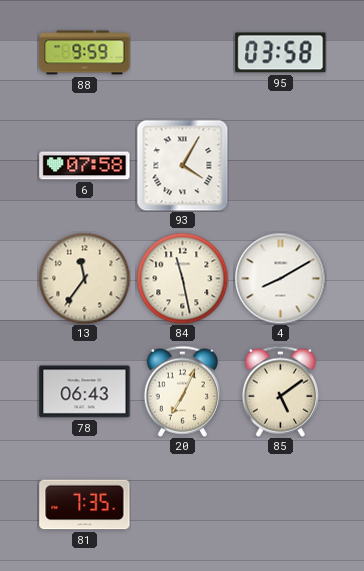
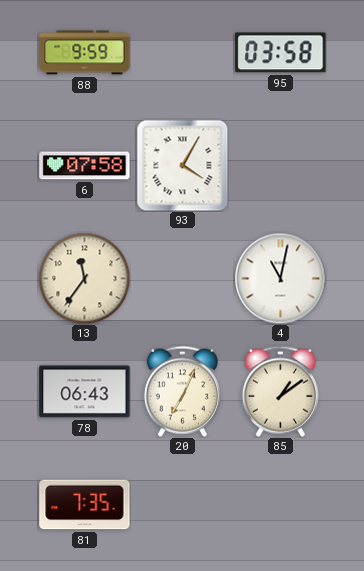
84: 11:28 -> none
4: 8:10 -> 11:02
85: 5:09 -> 1:09
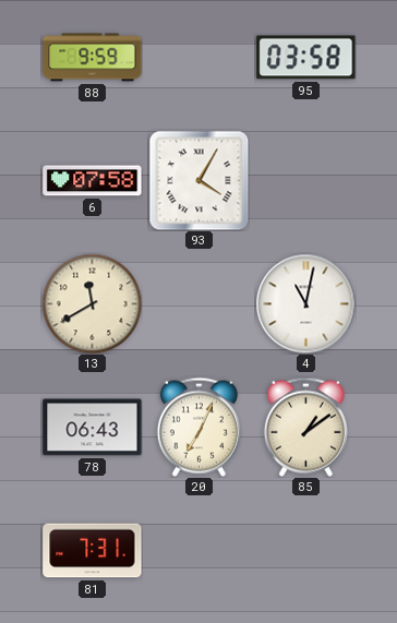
13: 11:36 -> 11:40
81: 7:35 -> 7:31
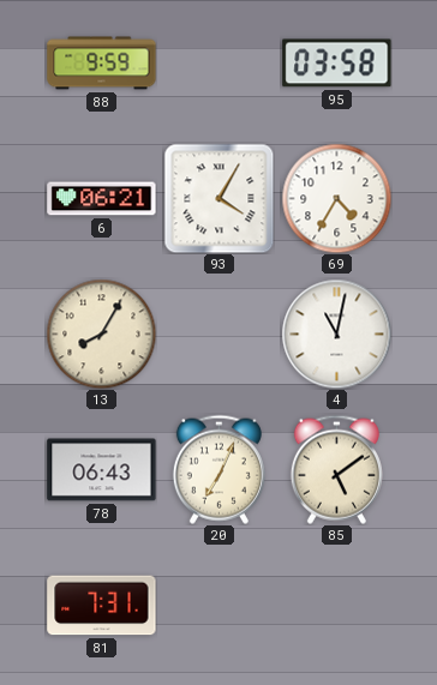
6: 07:58 -> 06:21
69: none -> 4:35
13: 11:40 -> 8:05
85: 1:09 -> 5:09
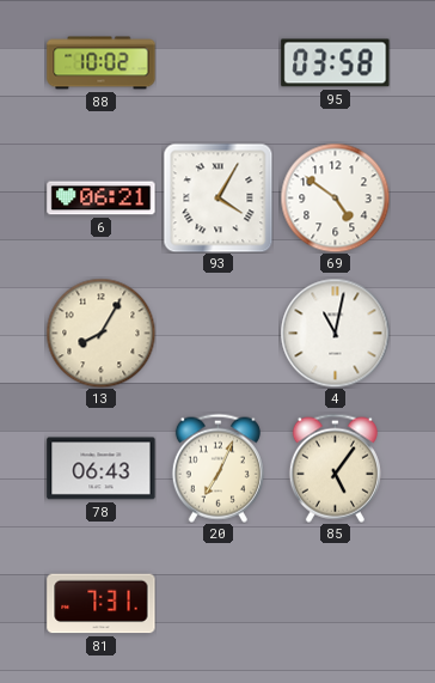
88: 9:59 -> 10:02
69: 4:35 -> 4:51
85: 5:09 -> 5:06
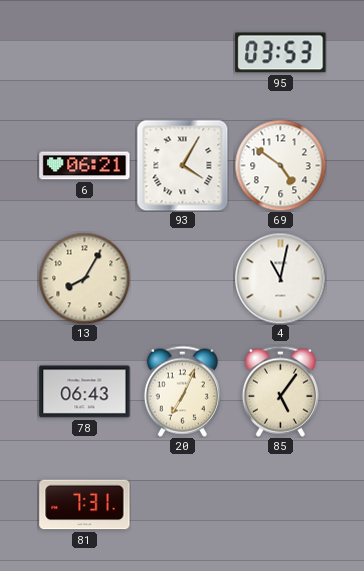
88: 10:02 -> none
95: 03:58 -> 03:53
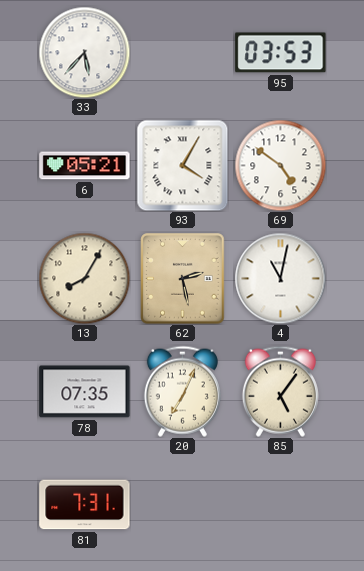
33: none -> 5:37
6: 06:21 -> 05:21
62: none -> 2:28
78: 06:43 -> 07:35
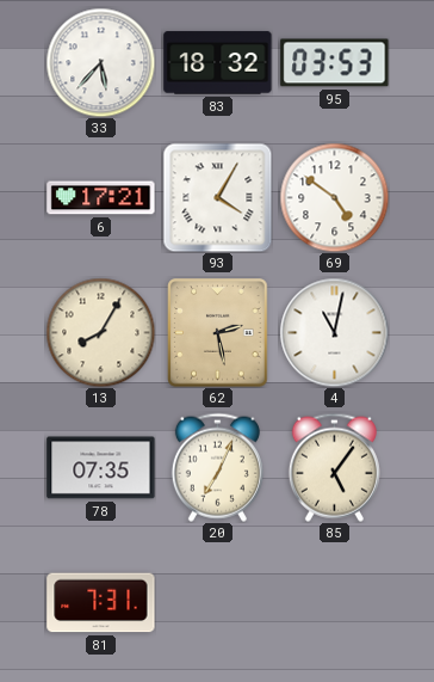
83: none -> 18:32
6: 05:21 -> 17:21
